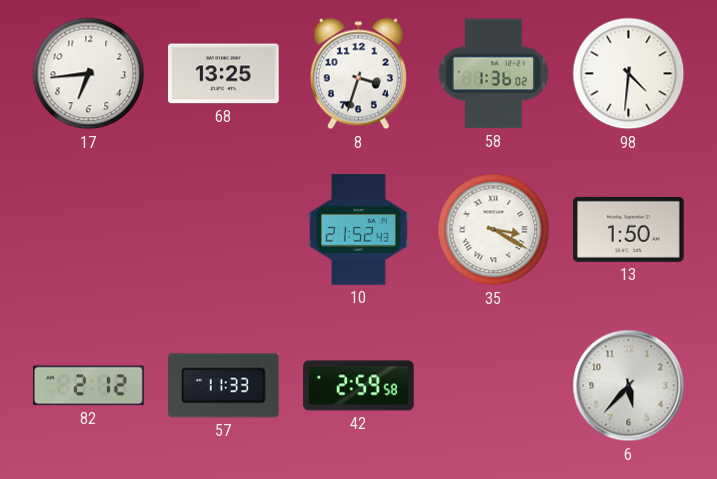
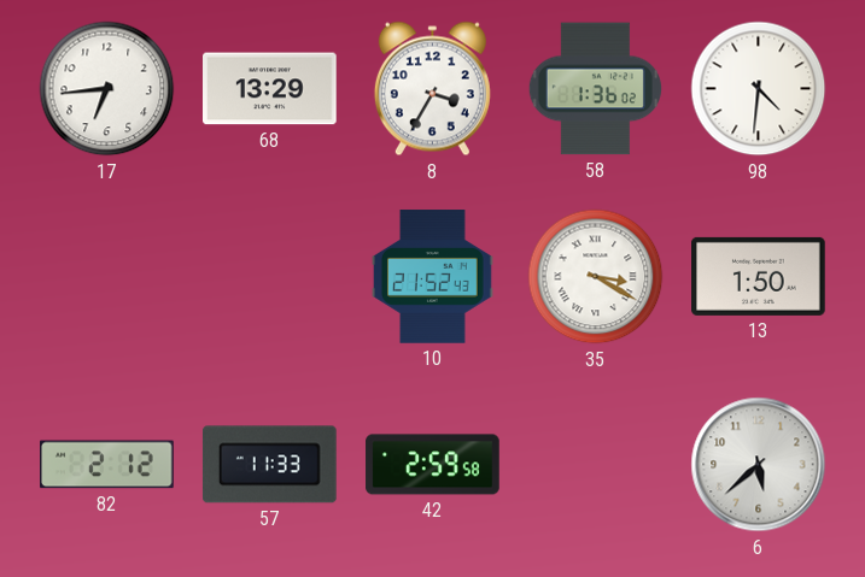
68: 13:25 -> 13:29
8: 3:33 -> 3:35
6: 5:37 -> 5:38
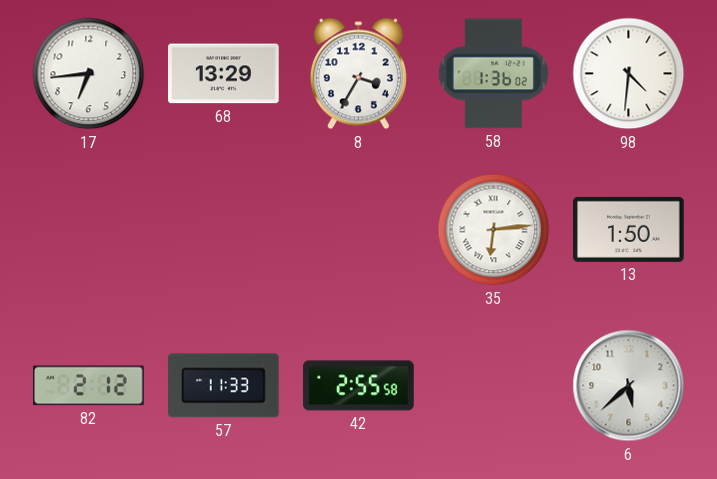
10: 21:52 -> none
35: 3:20 -> 6:14
42: 2:59 -> 2:55
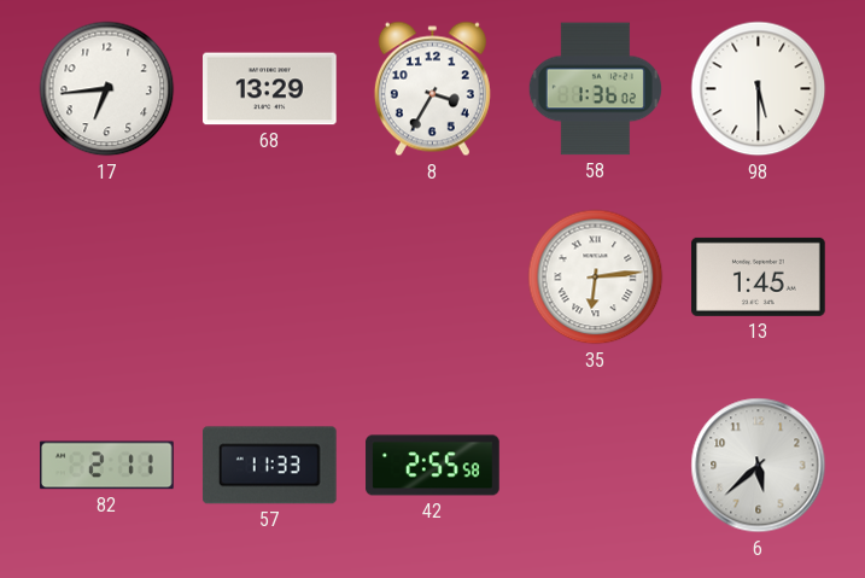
98: 4:31 -> 5:30
13: 1:50 -> 1:45
82: 2:12 -> 2:11
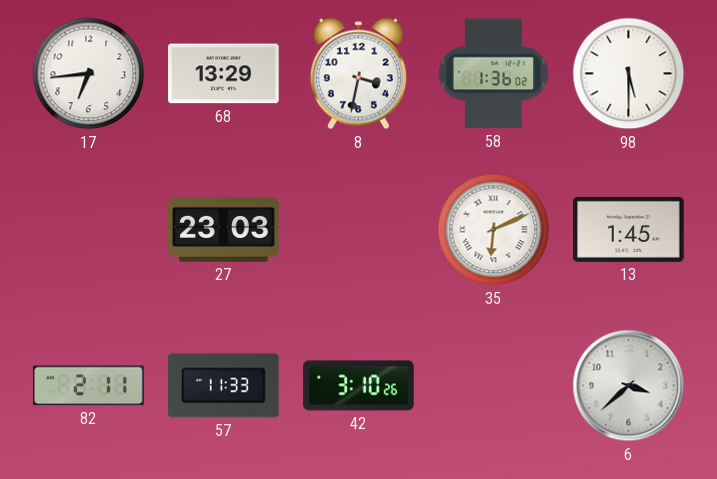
8: 3:35 -> 3:32
27: none -> 23:03
35: 6:14 -> 6:11
42: 2:55 -> 3:10
6: 5:38 -> 3:38
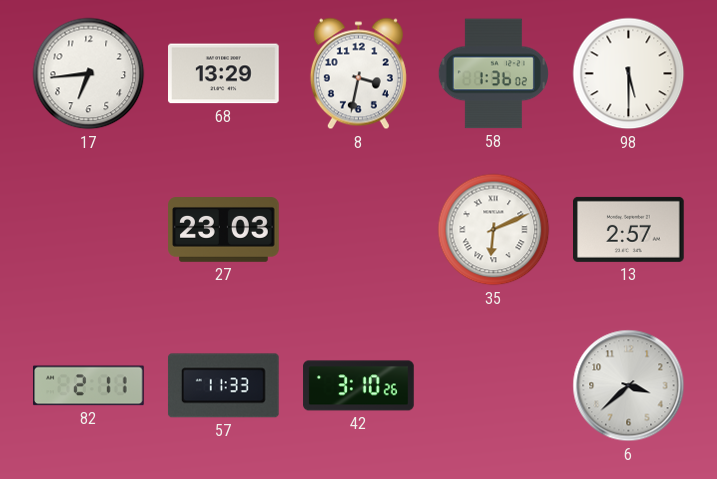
13: 1:45 -> 2:57
